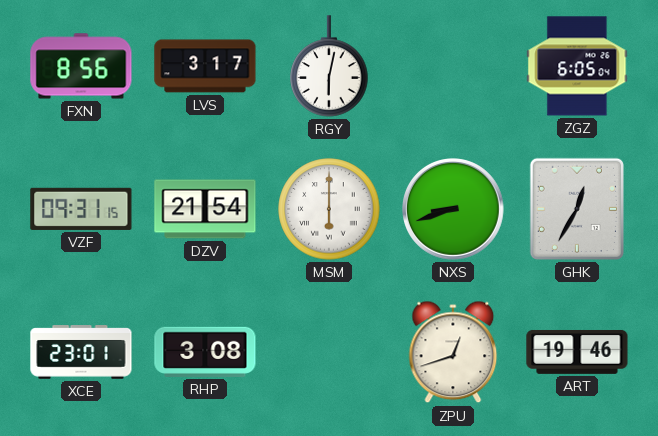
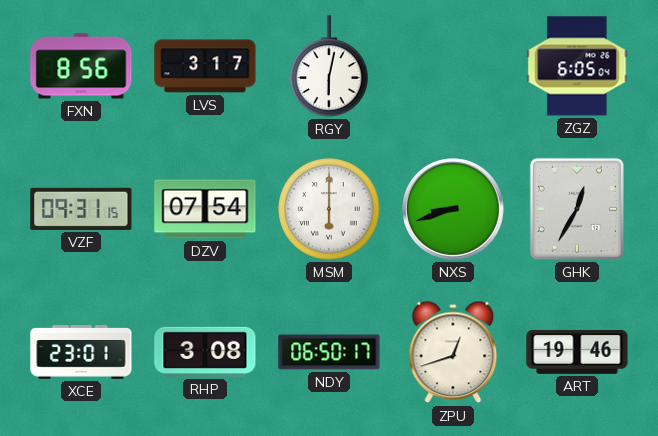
DZV: 21:54 -> 07:54
NDY: none -> 06:50
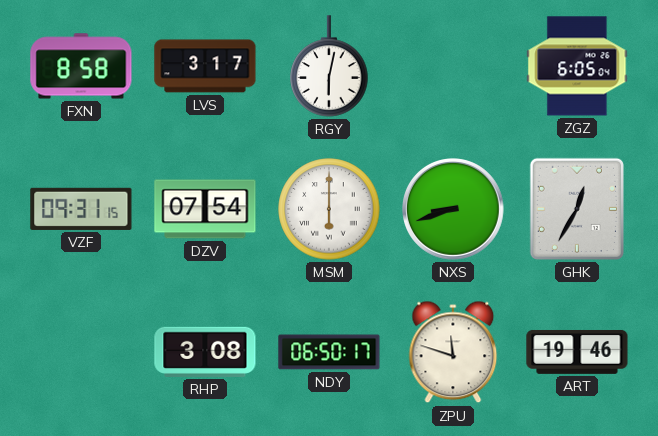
FXN: 8:56 -> 8:58
XCE: 23:01 -> none
ZPU: 12:42 -> 11:48
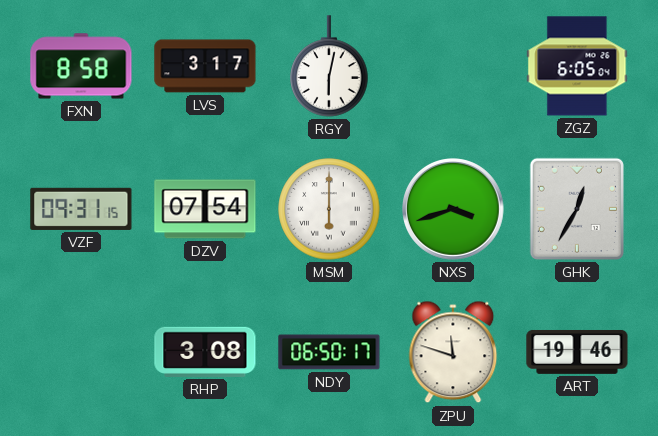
NXS: 8:42 -> 3:42
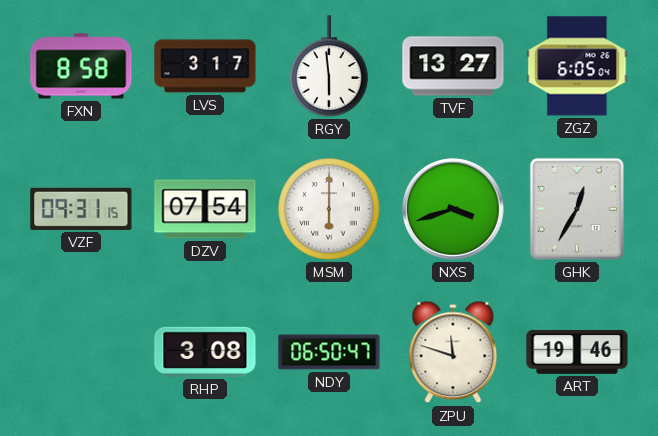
RGY: 6:02 -> 5:59
TVF: none -> 13:27
NDY: 06:50:17 -> 06:50:47
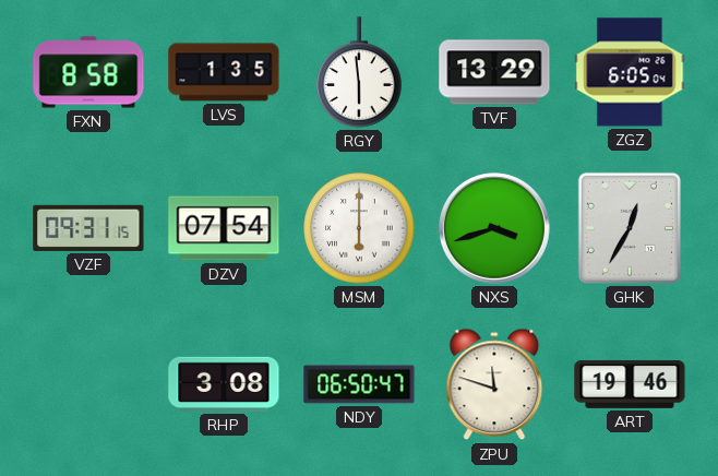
LVS: 3:17 -> 1:35
TVF: 13:27 -> 13:29
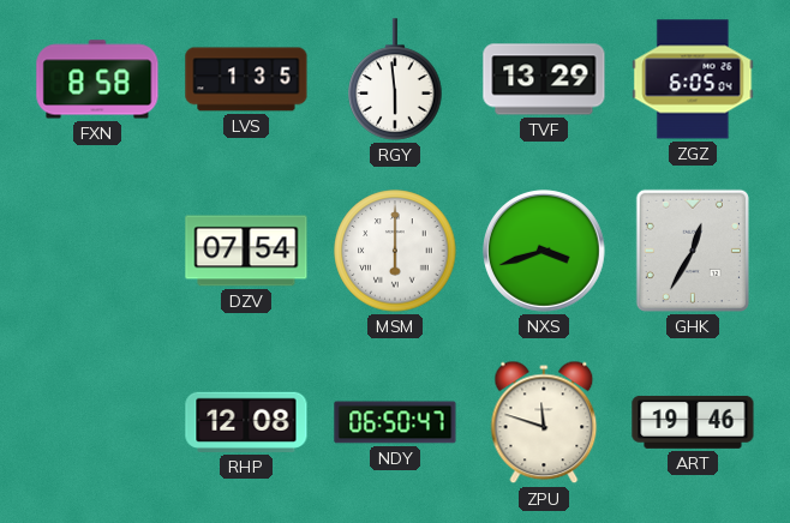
VZF: 09:31 -> none
RHP: 3:08 -> 12:08
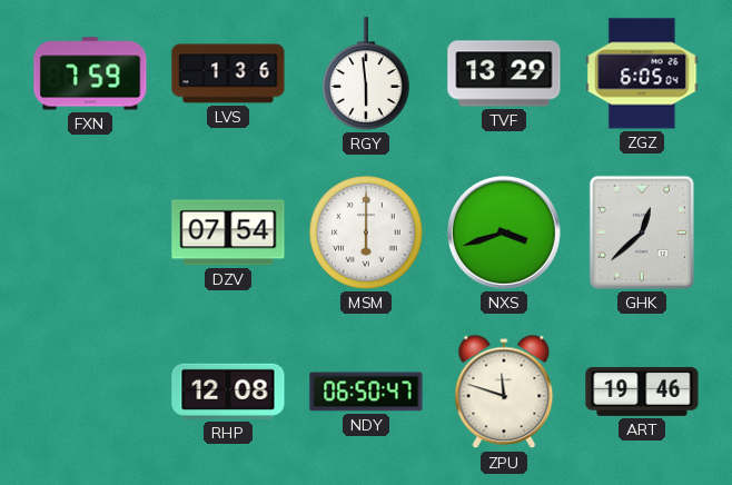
FXN: 8:58 -> 7:59
LVS: 1:35 -> 1:36
GHK: 12:35 -> 12:38
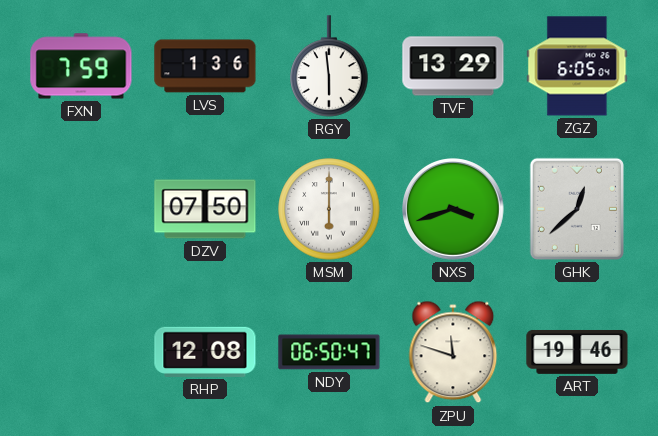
DZV: 07:54 -> 07:50
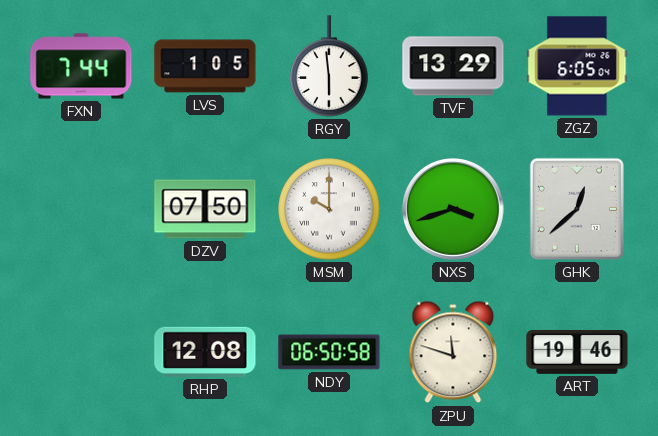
FXN: 7:59 -> 7:44
LVS: 1:36 -> 1:05
MSM: 6:00 -> 10:00
NDY: 06:50:47 -> 06:50:58
